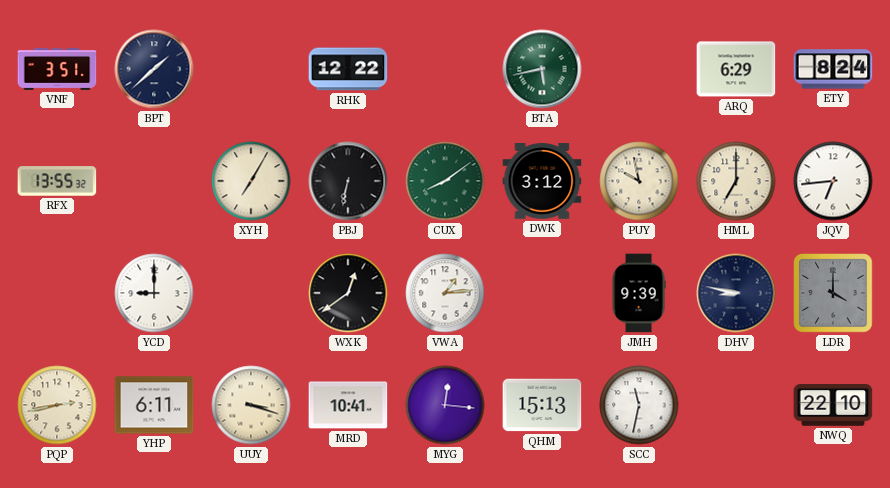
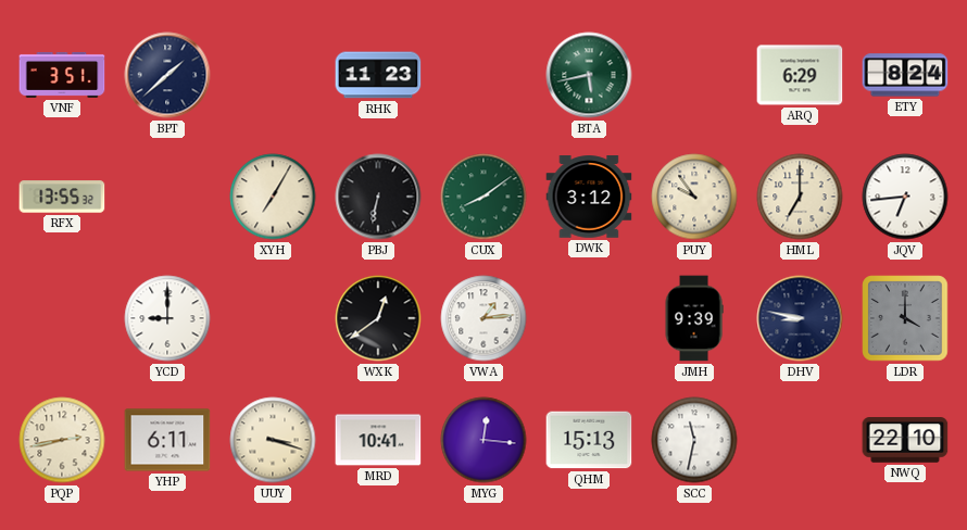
RHK: 12:22 -> 11:23
PUY: 9:58 -> 9:54
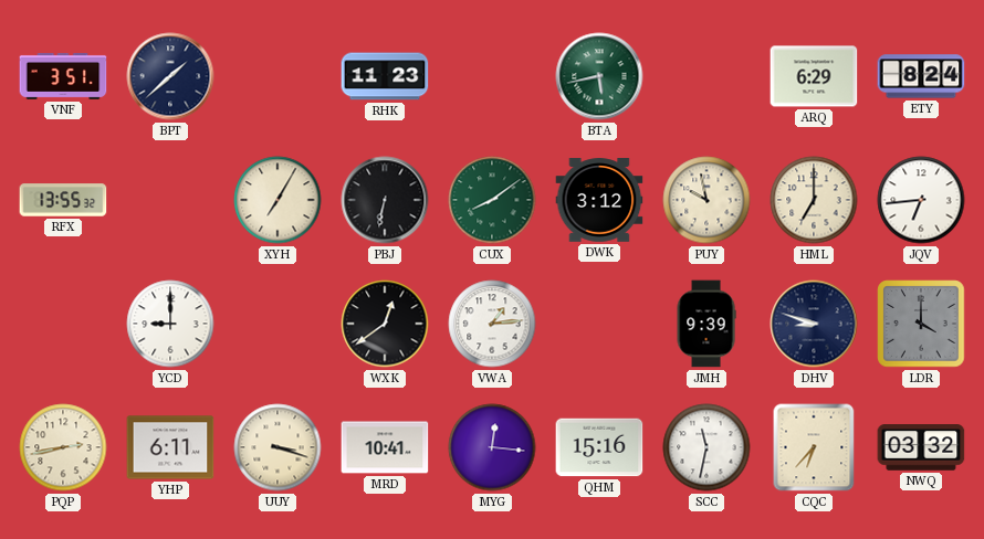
PUY: 9:54 -> 9:58
DHV: 8:47 -> 8:48
QHM: 15:13 -> 15:16
CQC: none -> 6:37
NWQ: 22:10 -> 03:32
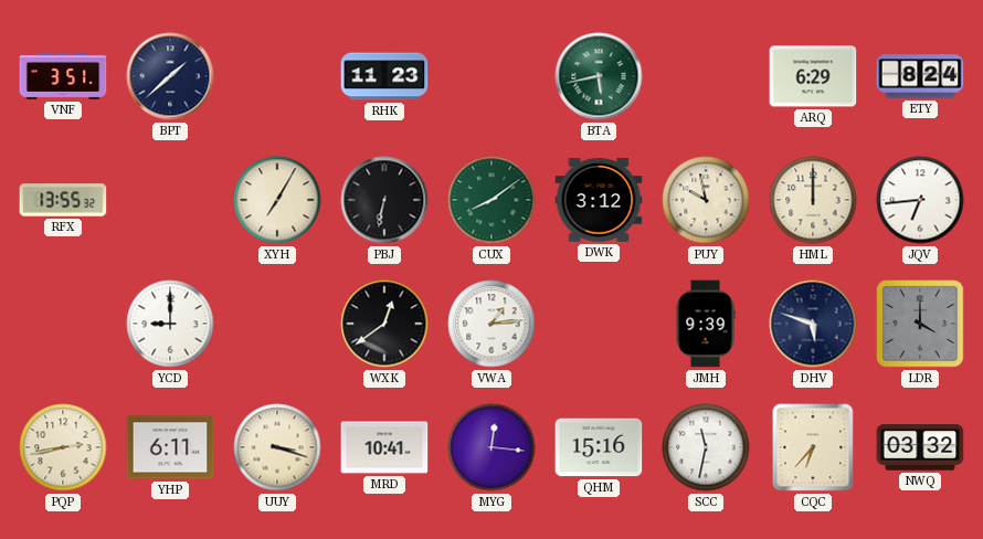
HML: 7:00 -> 12:00
DHV: 8:48 -> 5:48
